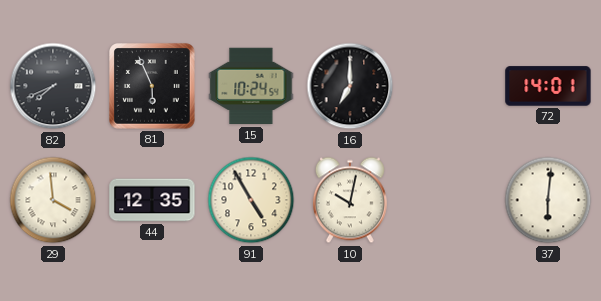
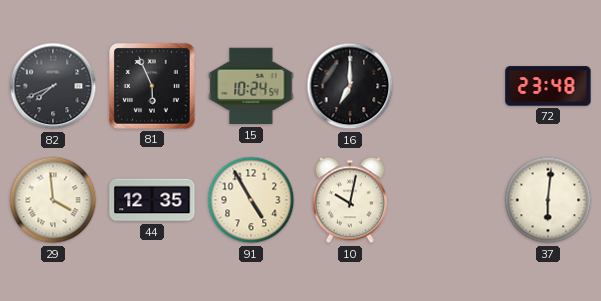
72: 14:01 -> 23:48
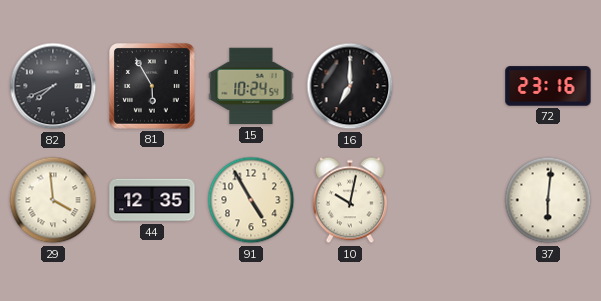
81: 5:56 -> 5:55
72: 23:48 -> 23:16
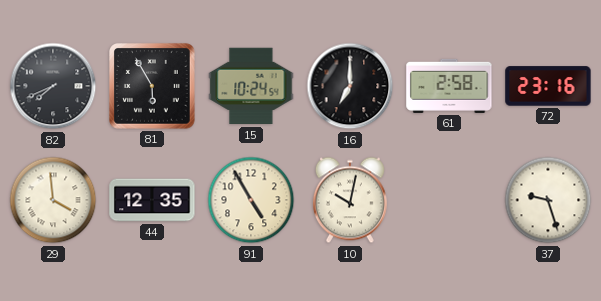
61: none -> 2:58
37: 6:01 -> 9:27
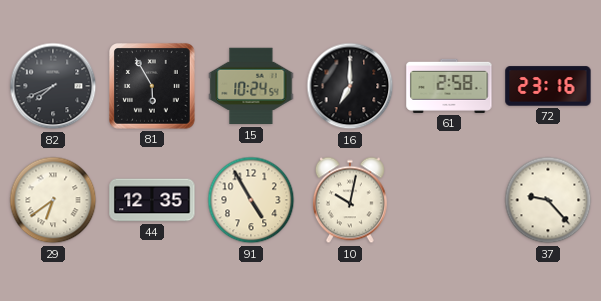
29: 3:59 -> 6:39
37: 9:27 -> 9:23
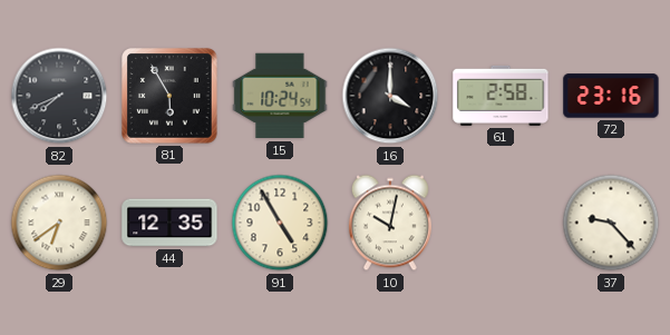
16: 7:00 -> 4:00
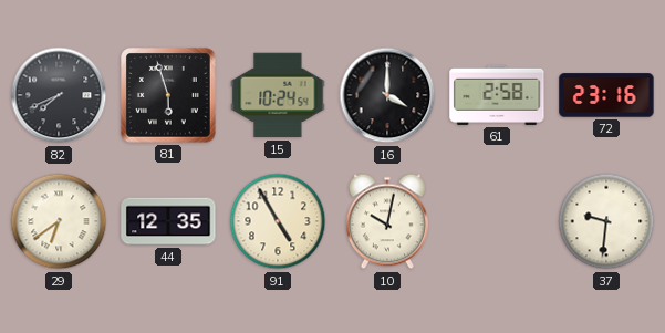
81: 5:55 -> 5:57
37: 9:23 -> 9:31
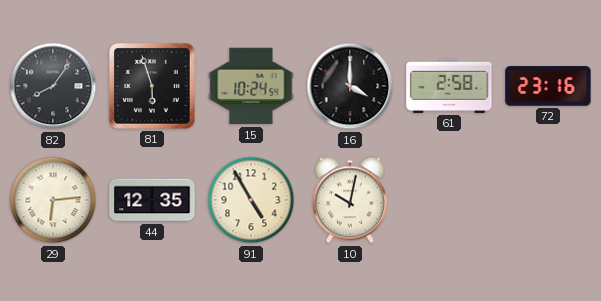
82: 7:41 -> 8:06
29: 6:39 -> 6:14
37: 9:31 -> none
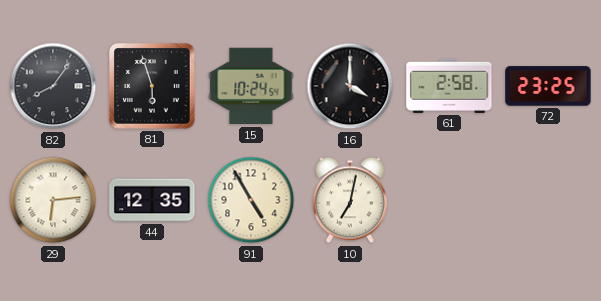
72: 23:16 -> 23:25
10: 10:02 -> 7:02
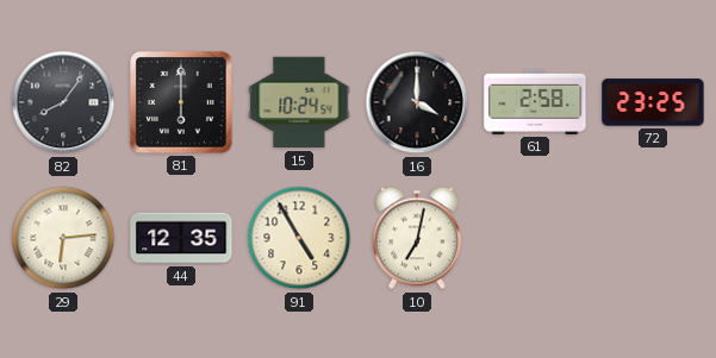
81: 5:57 -> 6:00
